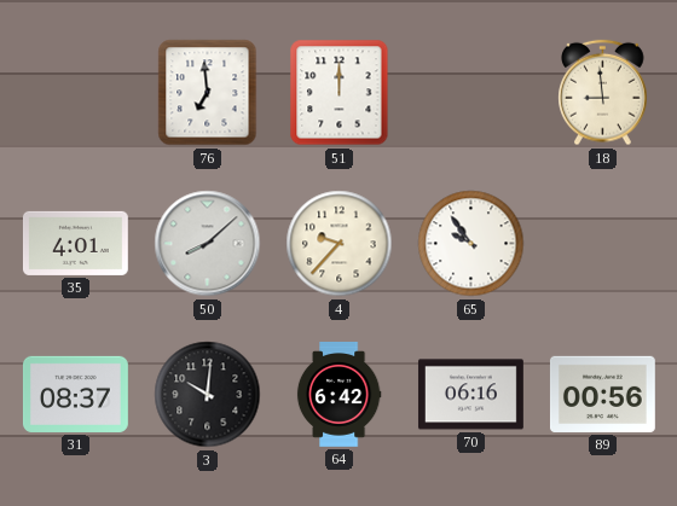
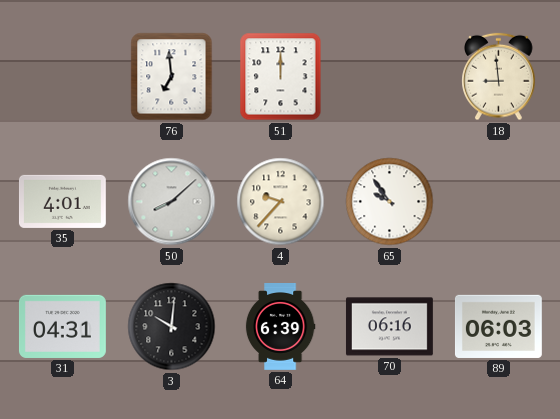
31: 08:37 -> 04:31
64: 6:42 -> 6:39
89: 00:56 -> 06:03
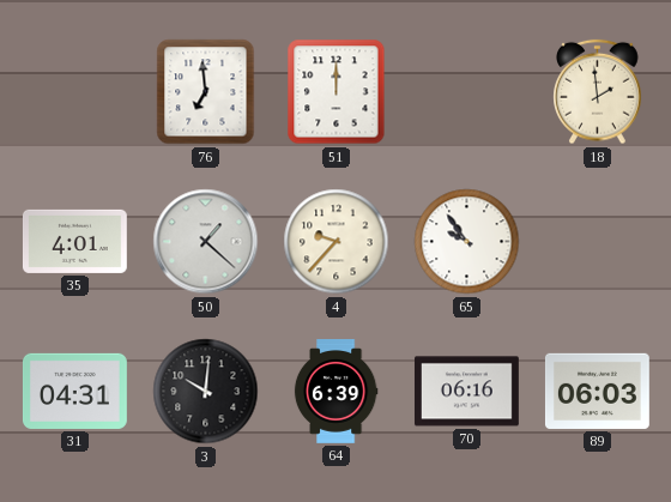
18: 8:59 -> 1:59
50: 8:08 -> 1:22
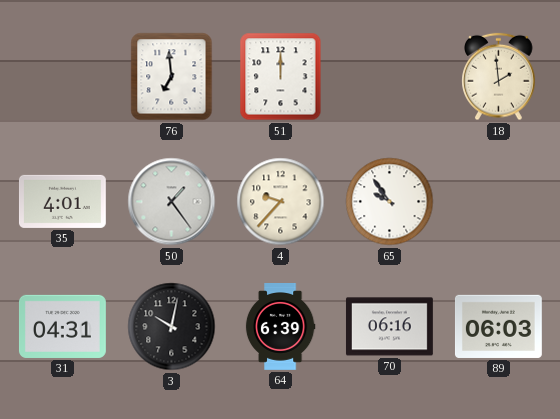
50: 1:22 -> 1:24
3: 10:01 -> 10:02
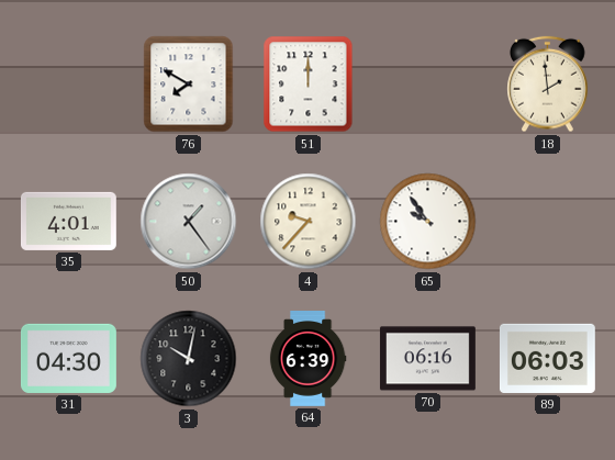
76: 6:59 -> 7:50
31: 04:31 -> 04:30
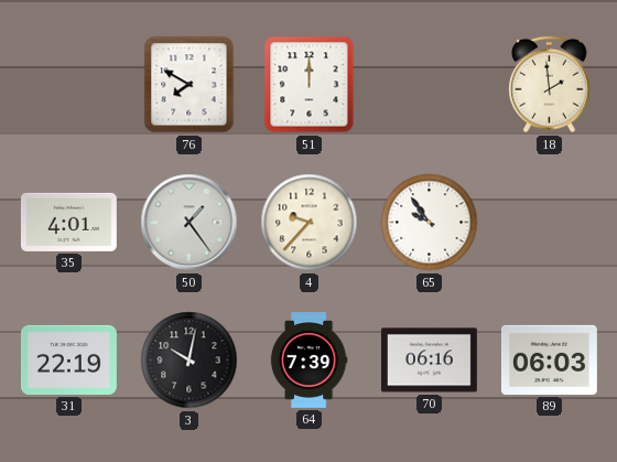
31: 04:30 -> 22:19
64: 6:39 -> 7:39
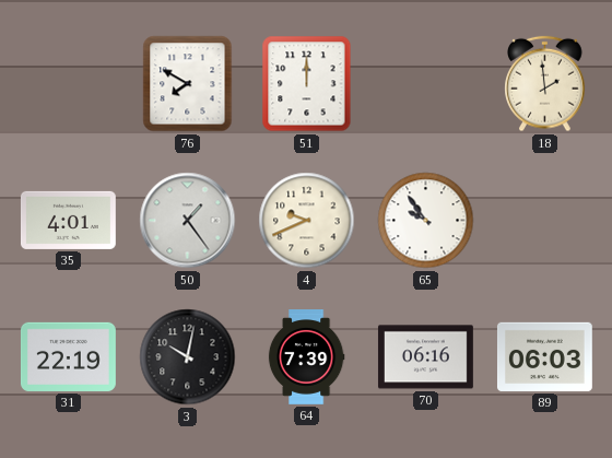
4: 9:37 -> 9:41
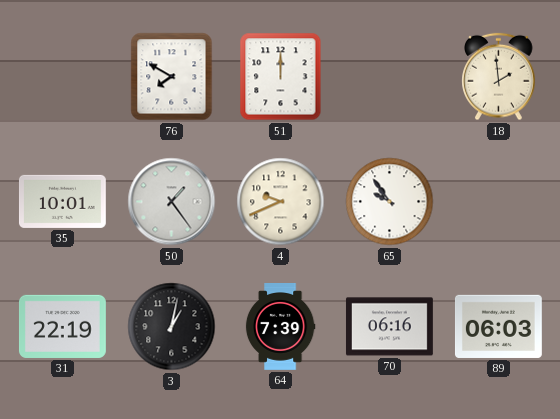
35: 4:01 -> 10:01
3: 10:02 -> 1:02
